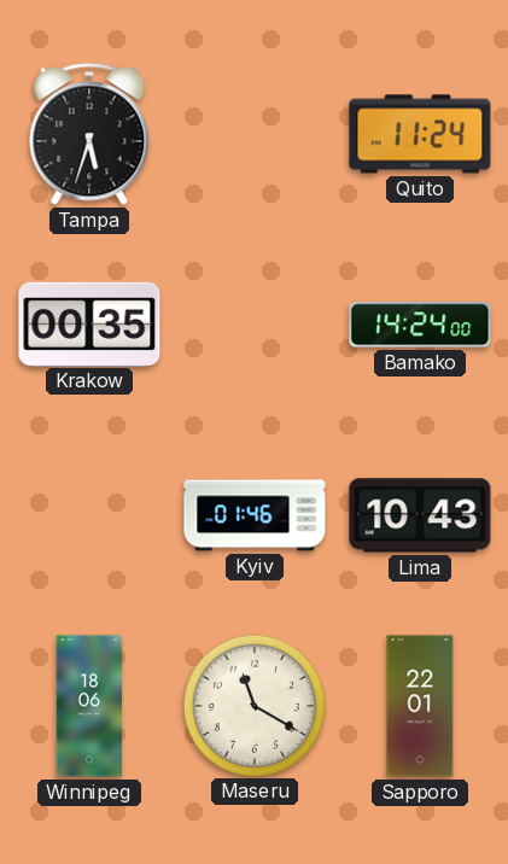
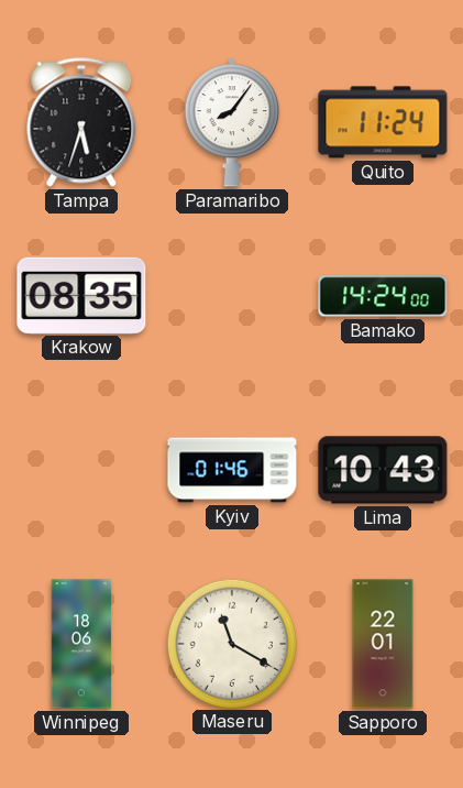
Paramaribo: none -> 8:06
Krakow: 00:35 -> 08:35
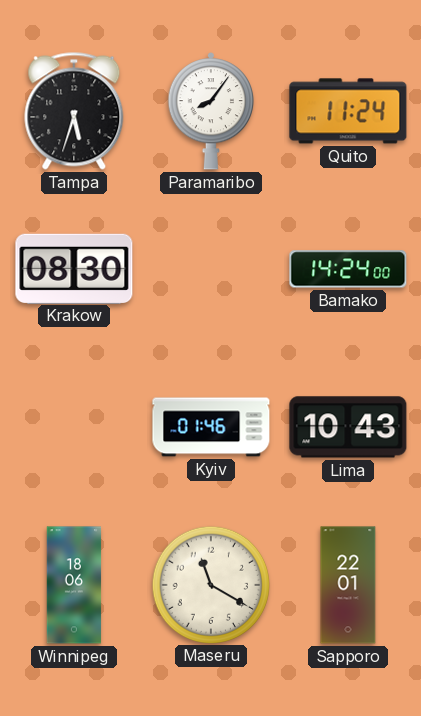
Krakow: 08:35 -> 08:30
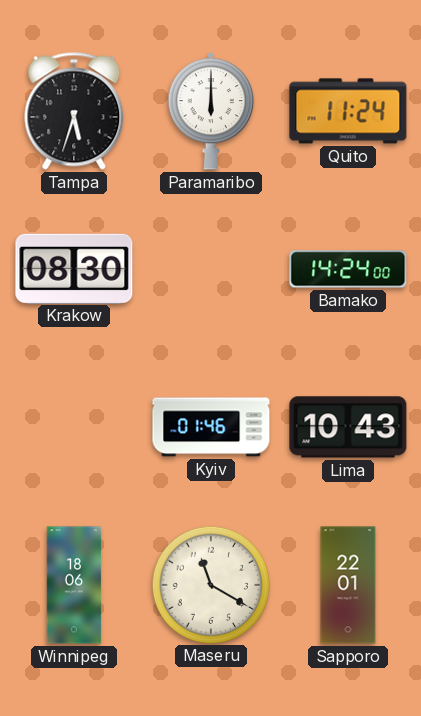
Paramaribo: 8:06 -> 6:00
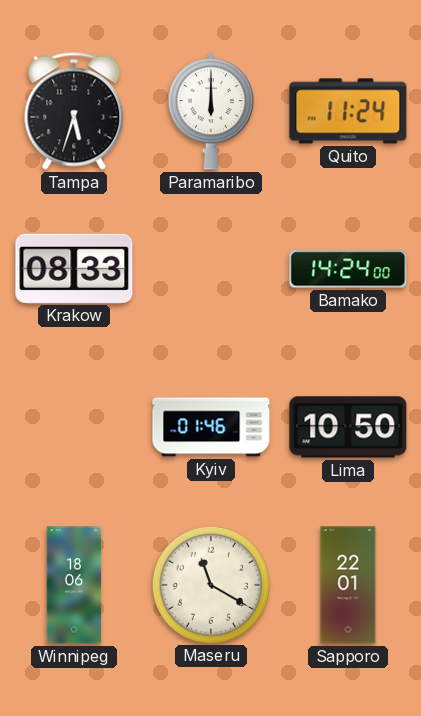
Krakow: 08:30 -> 08:33
Lima: 10:43 -> 10:50
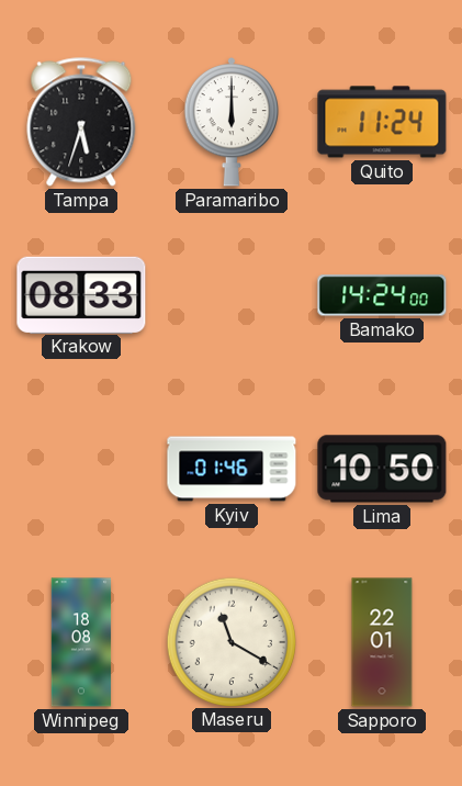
Winnipeg: 18:06 -> 18:08
